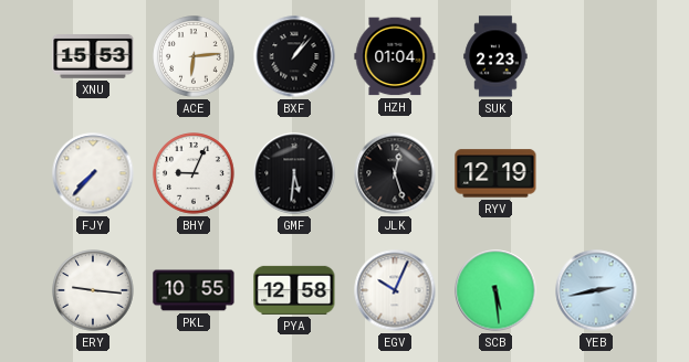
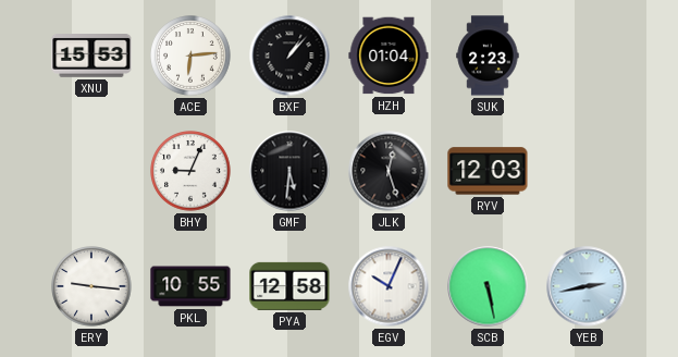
FJY: 7:37 -> none
RYV: 12:19 -> 12:03
SCB: 5:29 -> 5:28
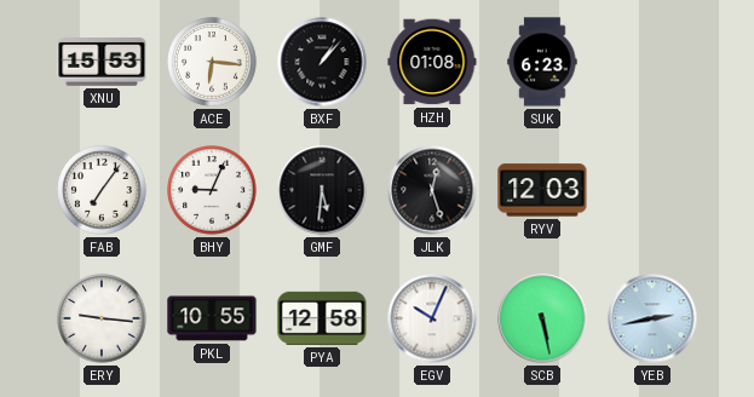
ACE: 6:14 -> 6:16
HZH: 01:04 -> 01:08
SUK: 2:23 -> 6:23
FAB: none -> 7:06
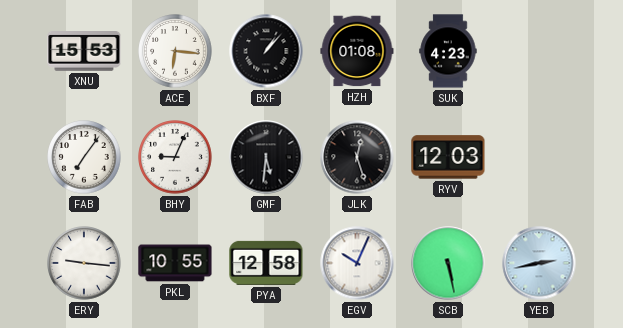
SUK: 6:23 -> 4:23
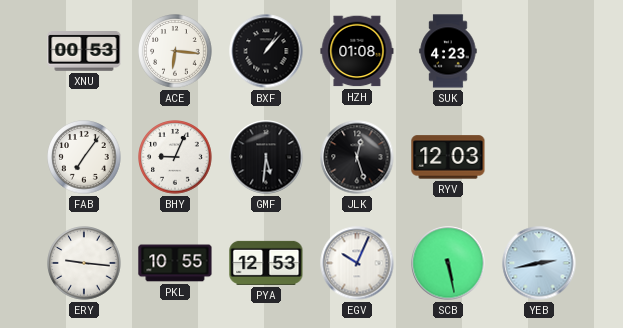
XNU: 15:53 -> 00:53
PYA: 12:58 -> 12:53
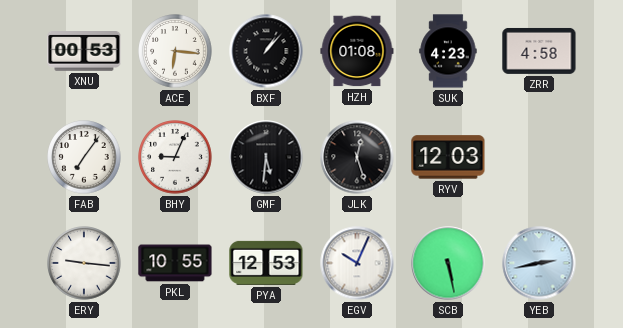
ZRR: none -> 4:58
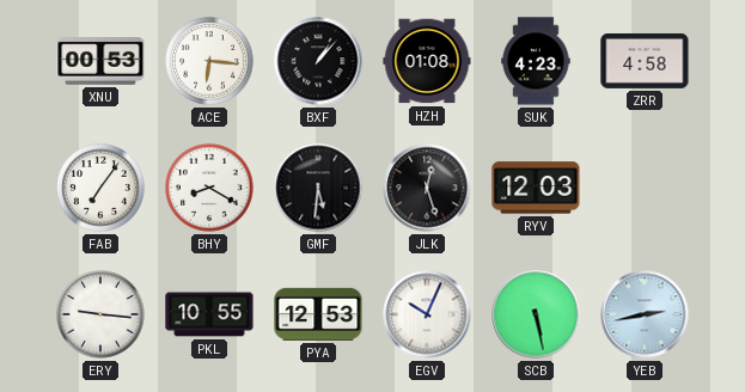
BHY: 9:04 -> 8:20
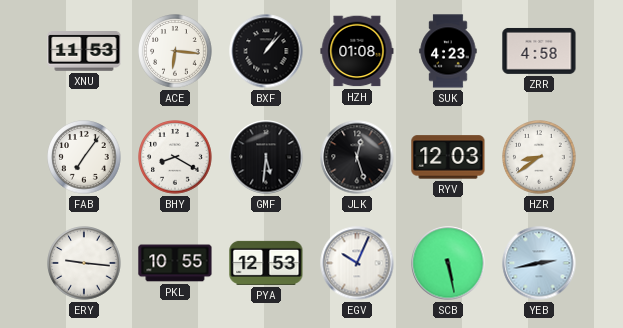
XNU: 00:53 -> 11:53
HZR: none -> 8:39
